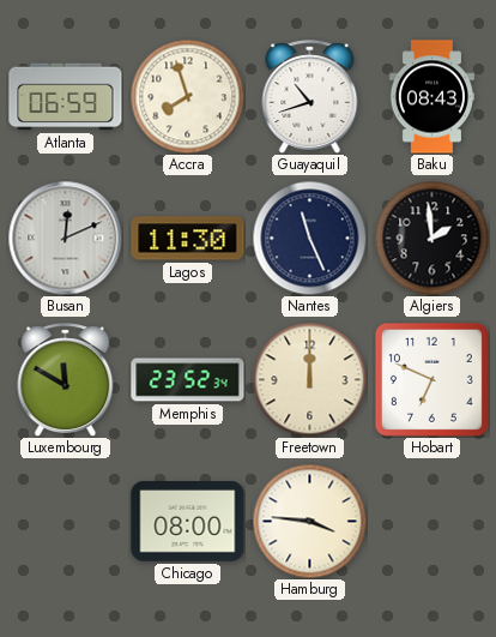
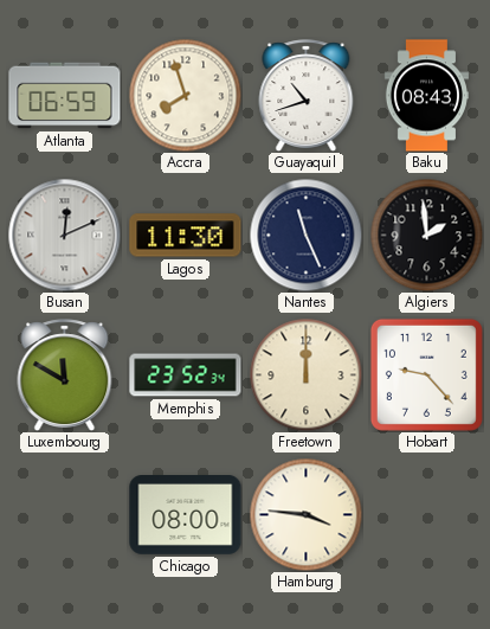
Hobart: 6:49 -> 9:23
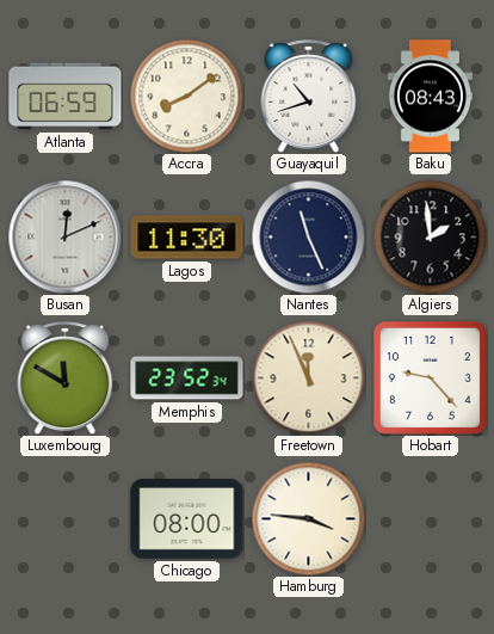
Accra: 7:57 -> 8:09
Freetown: 12:00 -> 11:56
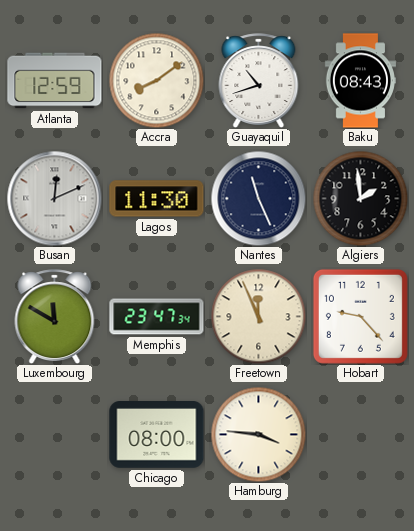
Atlanta: 06:59 -> 12:59
Memphis: 23:52 -> 23:47
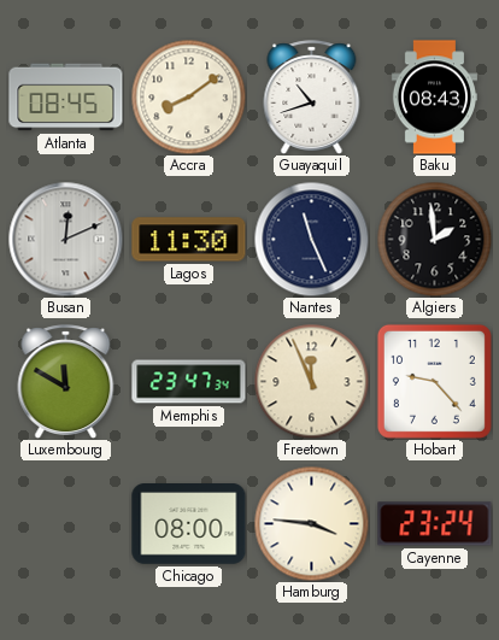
Atlanta: 12:59 -> 08:45
Cayenne: none -> 23:24
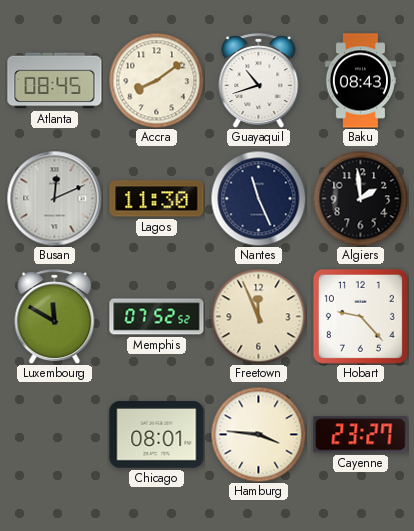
Memphis: 23:47 -> 07:52
Chicago: 08:00 -> 08:01
Cayenne: 23:24 -> 23:27
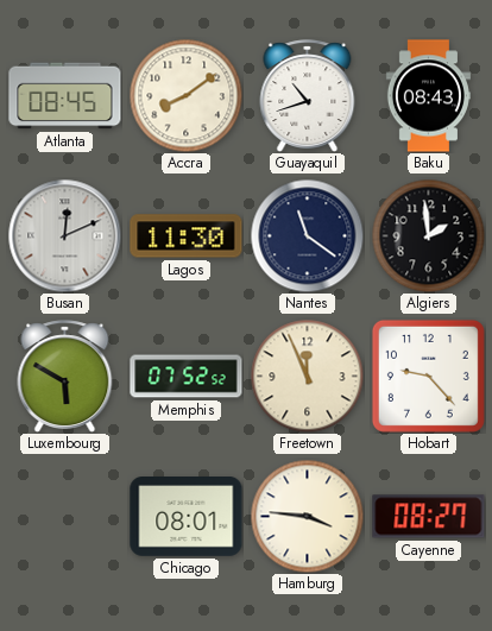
Nantes: 11:26 -> 11:21
Luxembourg: 11:50 -> 5:50
Cayenne: 23:27 -> 08:27
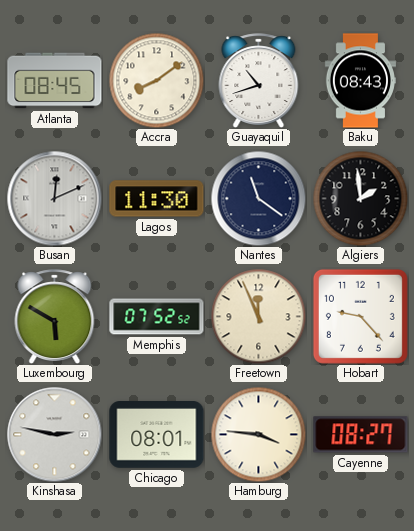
Kinshasa: none -> 2:47
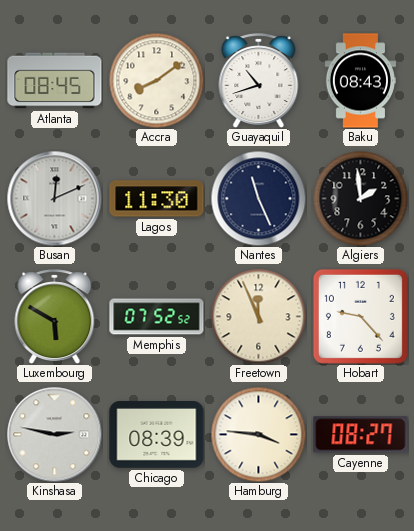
Nantes: 11:21 -> 11:26
Chicago: 08:01 -> 08:39
